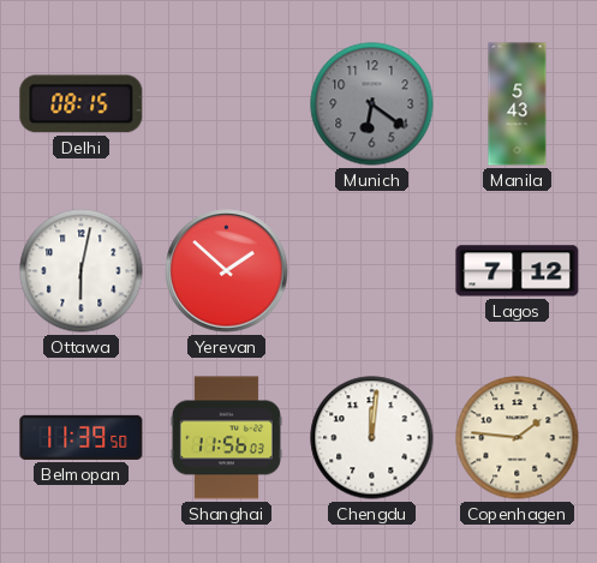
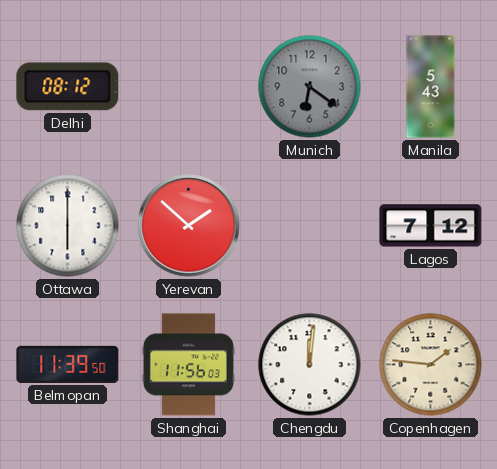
Delhi: 08:15 -> 08:12
Ottawa: 6:02 -> 6:00
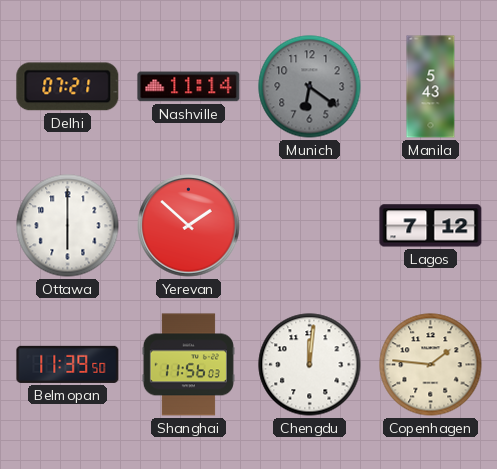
Delhi: 08:12 -> 07:21
Nashville: none -> 11:14
